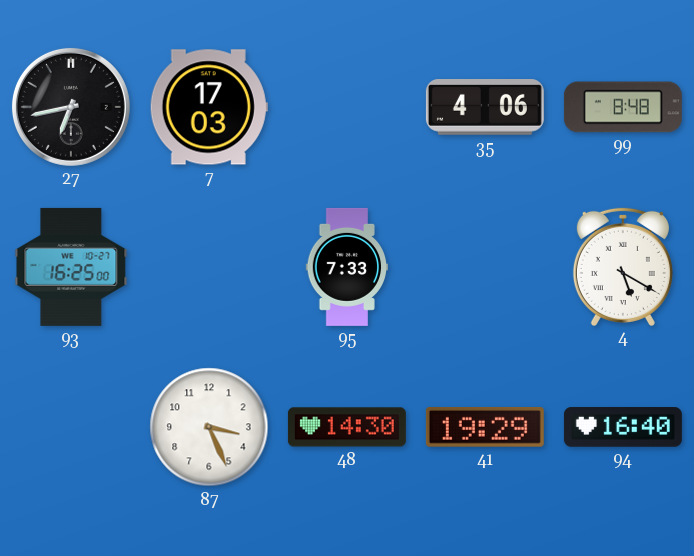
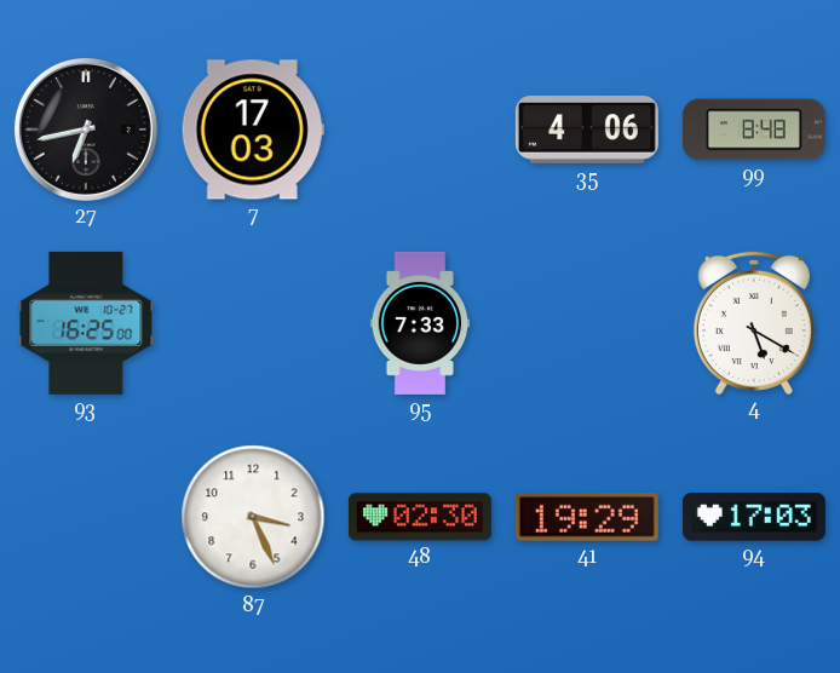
48: 14:30 -> 02:30
94: 16:40 -> 17:03
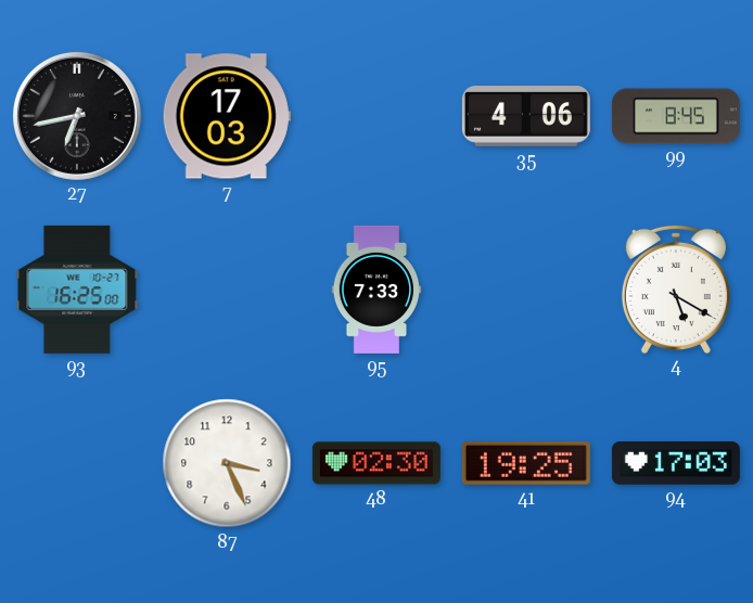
99: 8:48 -> 8:45
41: 19:29 -> 19:25
